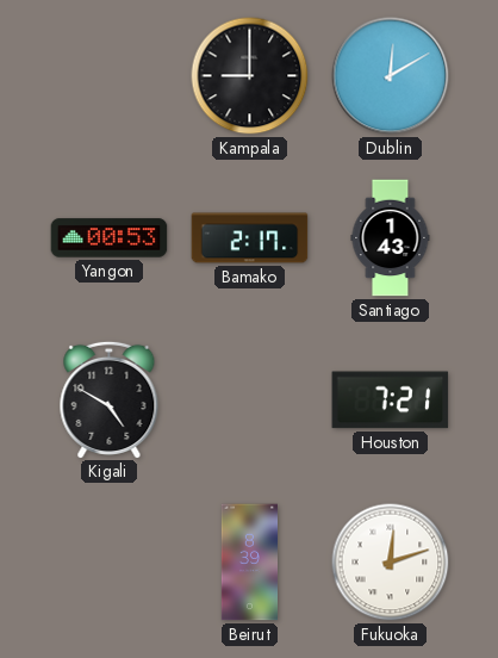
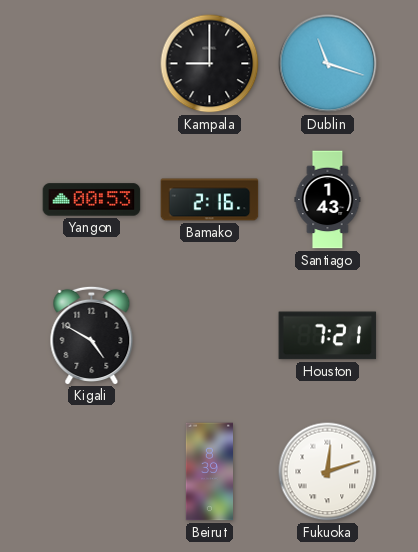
Dublin: 12:10 -> 11:18
Bamako: 2:17 -> 2:16
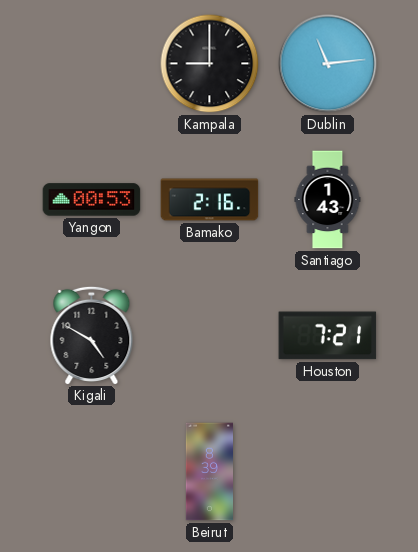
Dublin: 11:18 -> 11:14
Fukuoka: 12:12 -> none
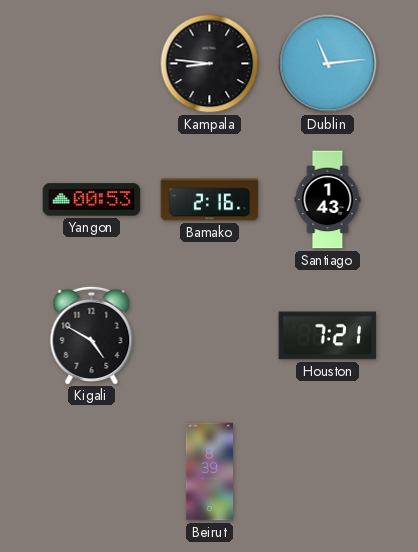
Kampala: 9:00 -> 8:46
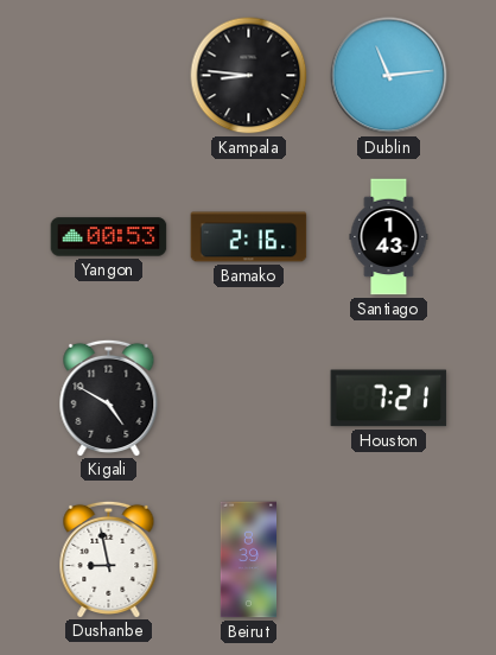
Dushanbe: none -> 8:58
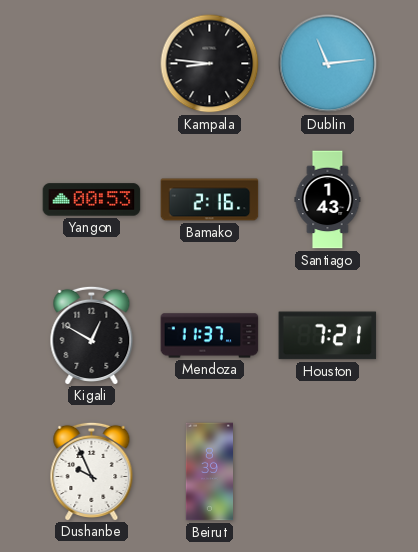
Kigali: 4:50 -> 12:50
Mendoza: none -> 11:37
Dushanbe: 8:58 -> 9:56
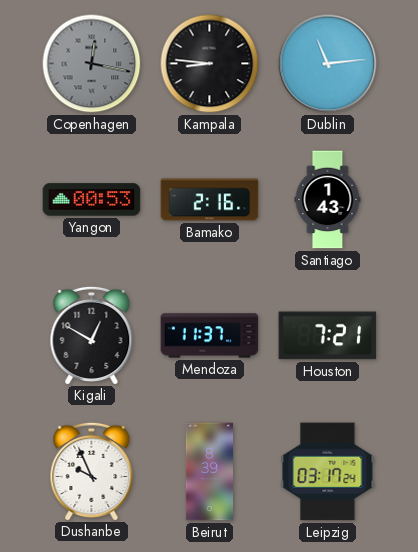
Copenhagen: none -> 12:17
Leipzig: none -> 03:17
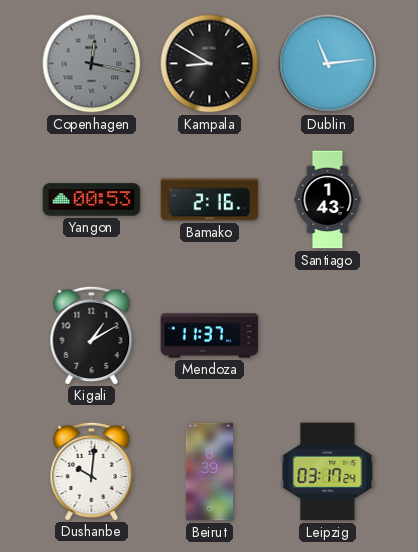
Kampala: 8:46 -> 8:50
Kigali: 12:50 -> 1:10
Houston: 7:21 -> none
Dushanbe: 9:56 -> 10:01
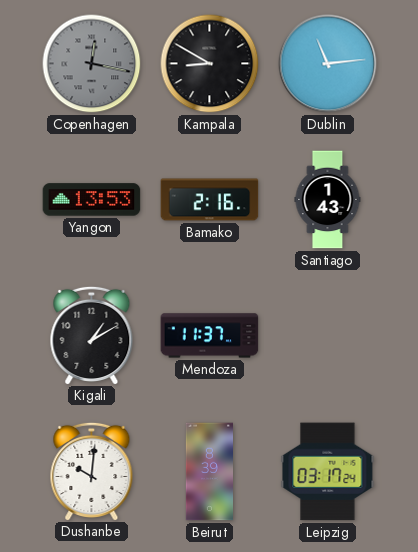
Yangon: 00:53 -> 13:53
